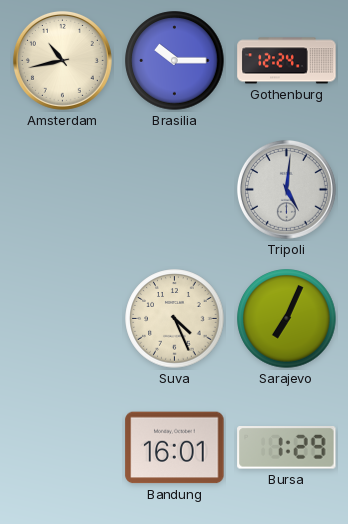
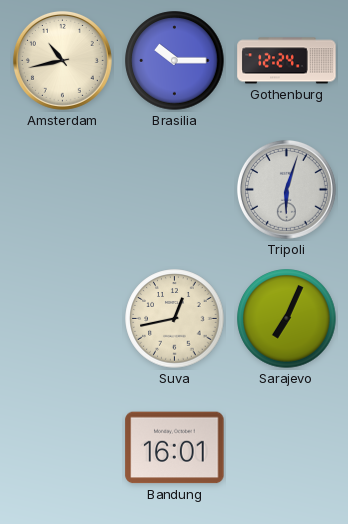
Tripoli: 5:01 -> 6:03
Suva: 4:26 -> 12:43
Bursa: 1:29 -> none
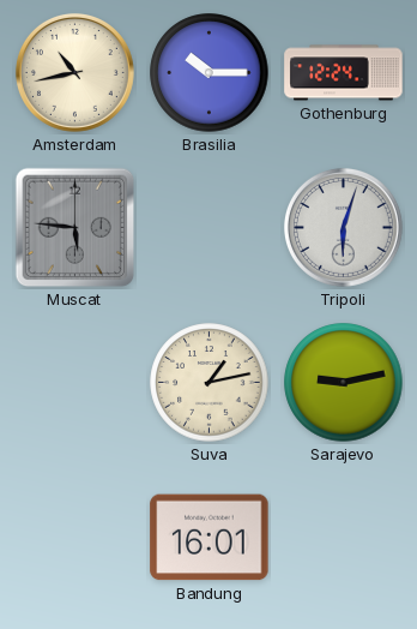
Muscat: none -> 5:46
Suva: 12:43 -> 1:13
Sarajevo: 7:04 -> 9:13
